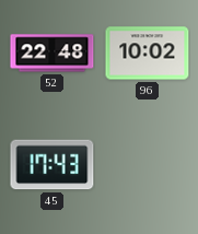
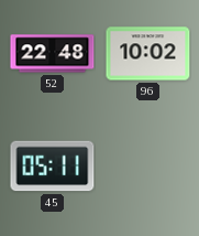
45: 17:43 -> 05:11
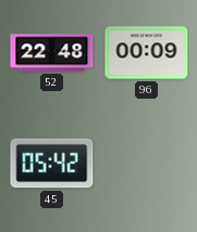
96: 10:02 -> 00:09
45: 05:11 -> 05:42
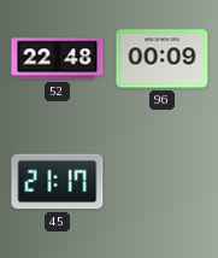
45: 05:42 -> 21:17
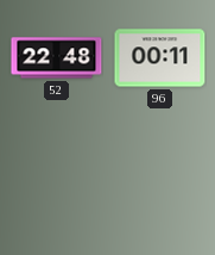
96: 00:09 -> 00:11
45: 21:17 -> none
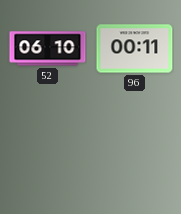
52: 22:48 -> 06:10
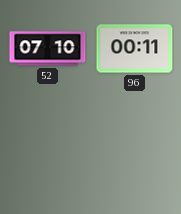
52: 06:10 -> 07:10
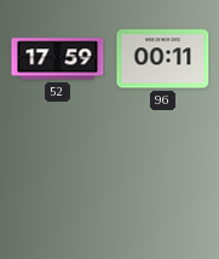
52: 07:10 -> 17:59
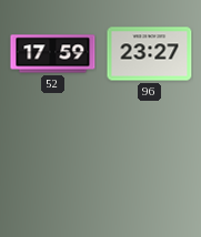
96: 00:11 -> 23:27
